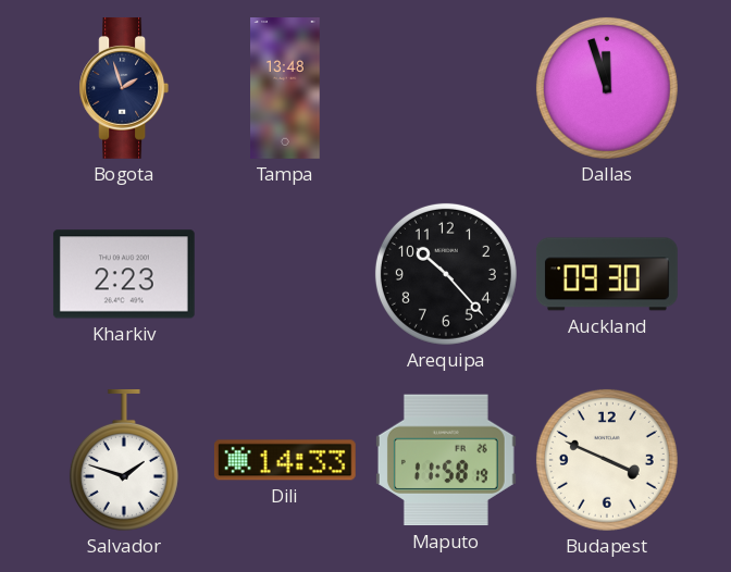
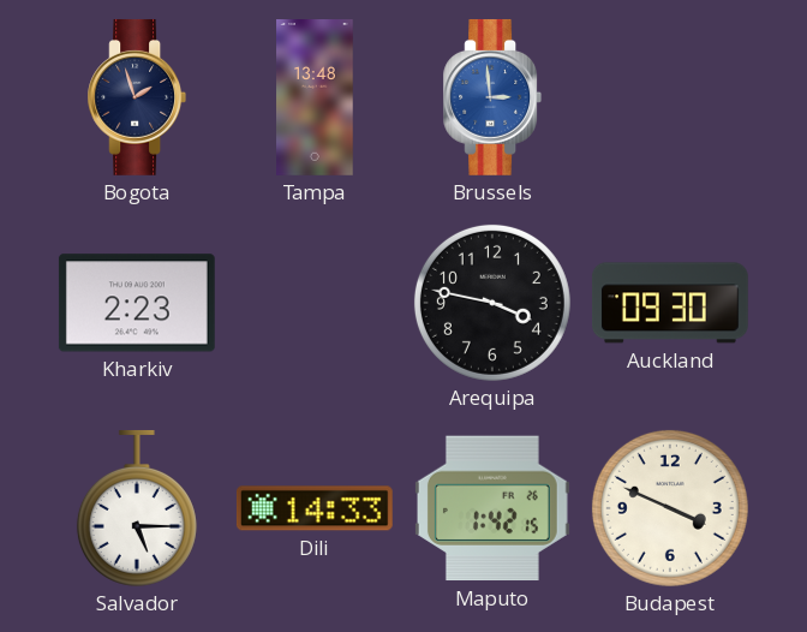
Brussels: none -> 2:59
Dallas: 11:57 -> none
Arequipa: 10:23 -> 3:47
Salvador: 1:48 -> 5:15
Maputo: 11:58 -> 1:42
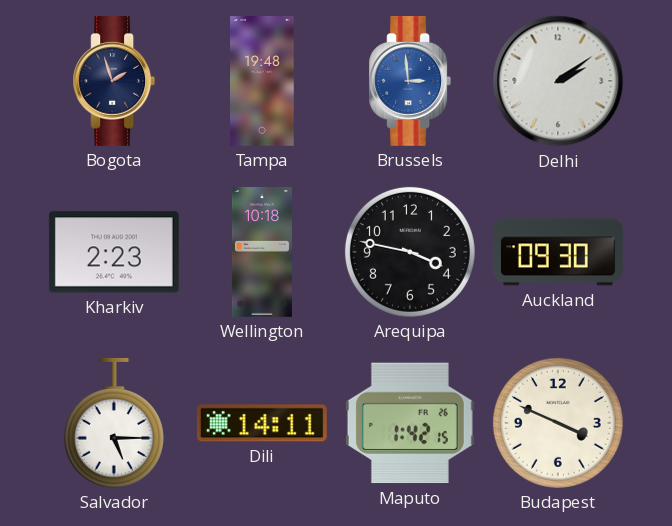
Tampa: 13:48 -> 19:48
Delhi: none -> 2:09
Wellington: none -> 10:18
Dili: 14:33 -> 14:11
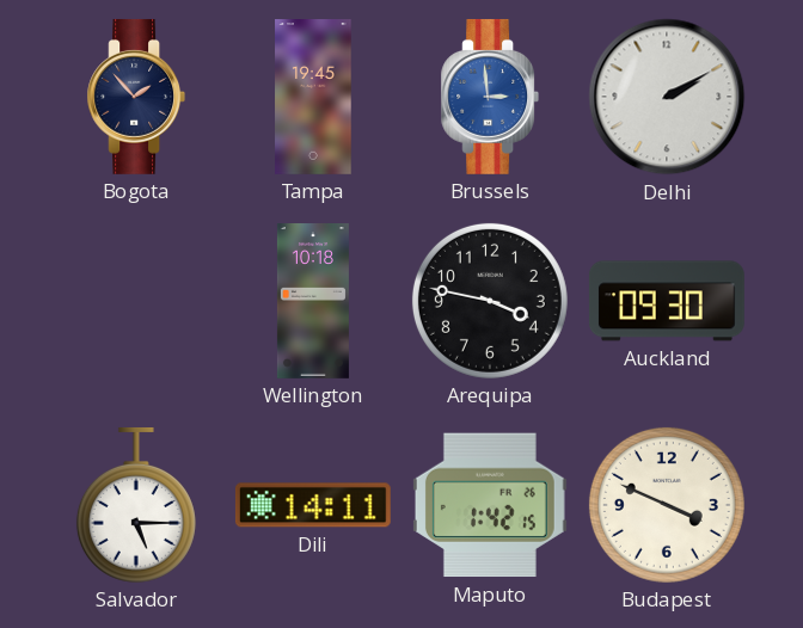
Bogota: 1:57 -> 1:53
Tampa: 19:48 -> 19:45
Delhi: 2:09 -> 2:10
Kharkiv: 2:23 -> none
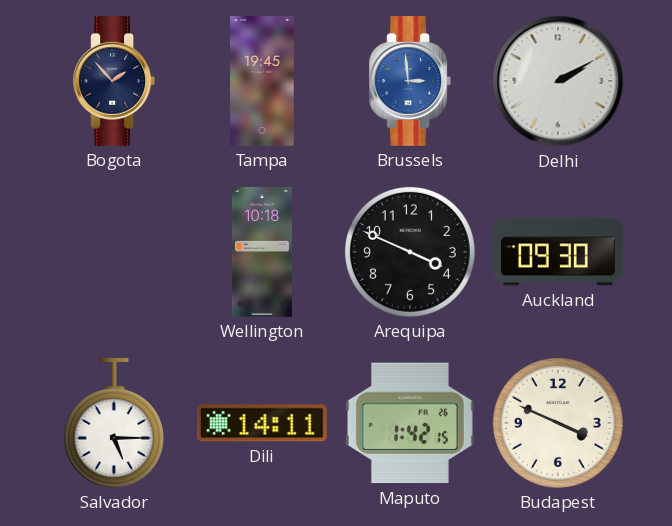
Arequipa: 3:47 -> 3:49
